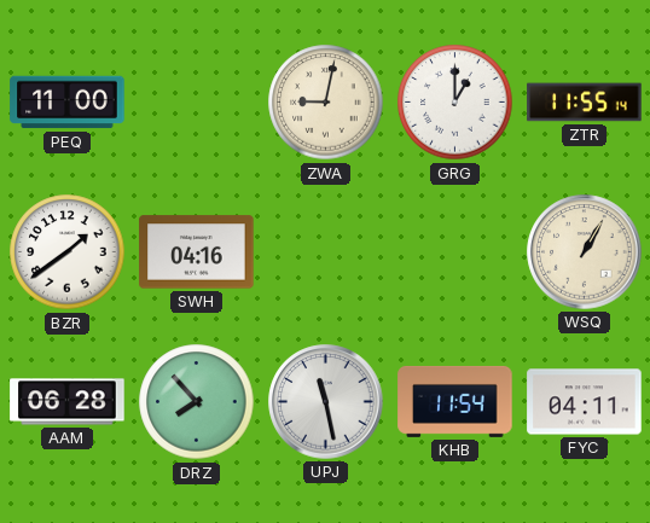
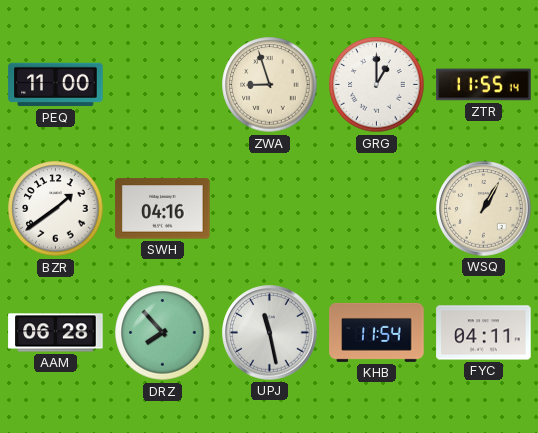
ZWA: 9:02 -> 8:57
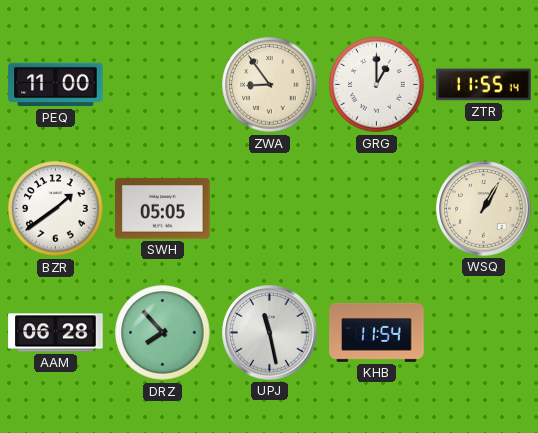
ZWA: 8:57 -> 8:54
SWH: 04:16 -> 05:05
FYC: 04:11 -> none
